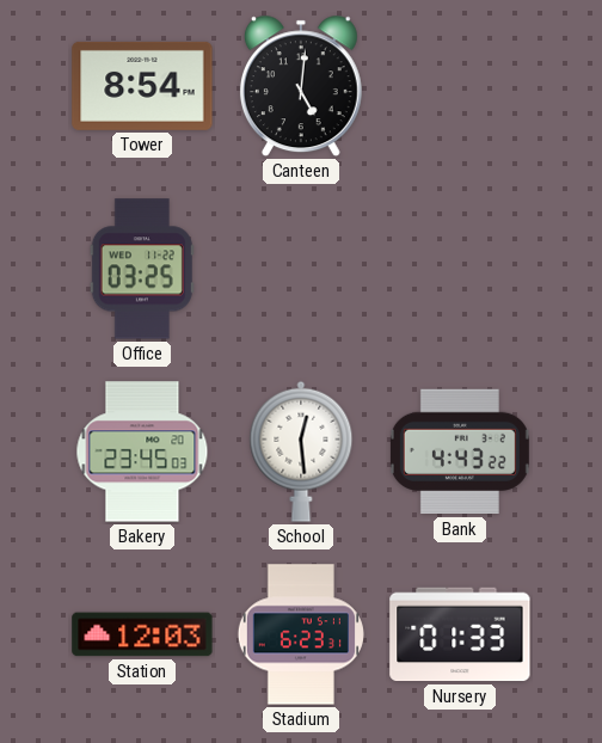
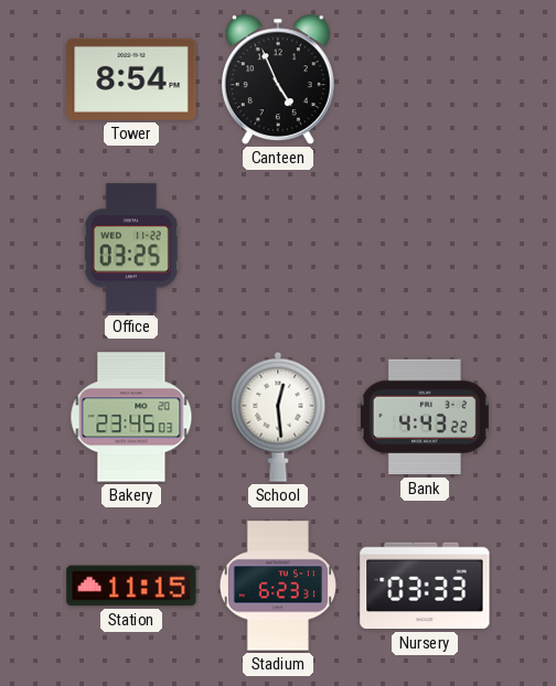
Canteen: 5:01 -> 4:56
Station: 12:03 -> 11:15
Nursery: 01:33 -> 03:33
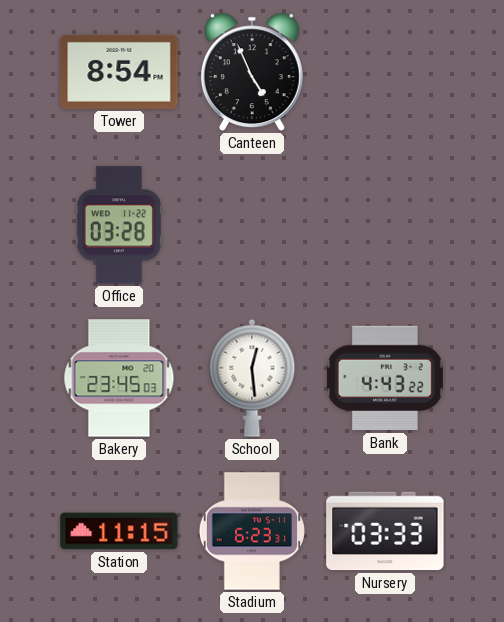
Office: 03:25 -> 03:28
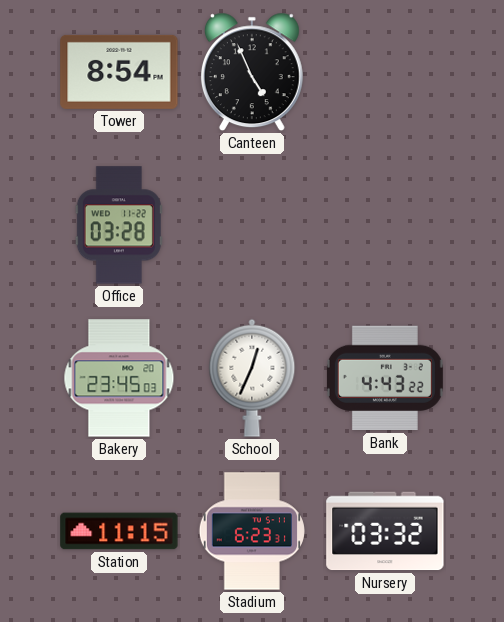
School: 12:29 -> 12:34
Nursery: 03:33 -> 03:32
